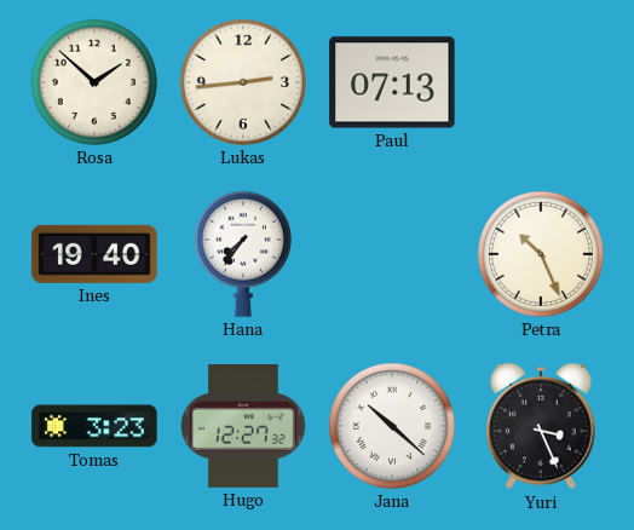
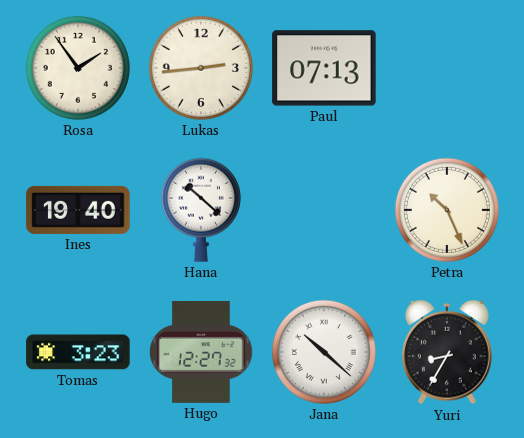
Rosa: 1:52 -> 1:54
Hana: 7:36 -> 10:22
Yuri: 3:26 -> 8:35
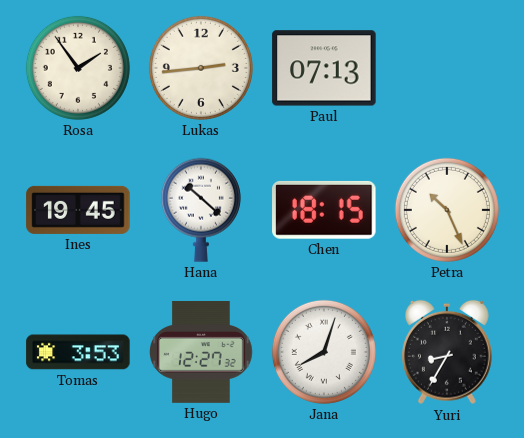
Ines: 19:40 -> 19:45
Chen: none -> 18:15
Tomas: 3:23 -> 3:53
Jana: 10:22 -> 8:03
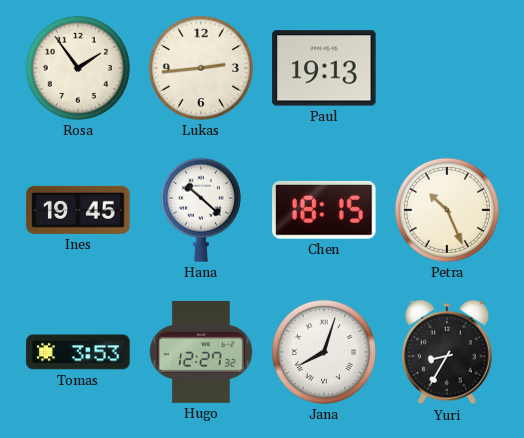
Paul: 07:13 -> 19:13
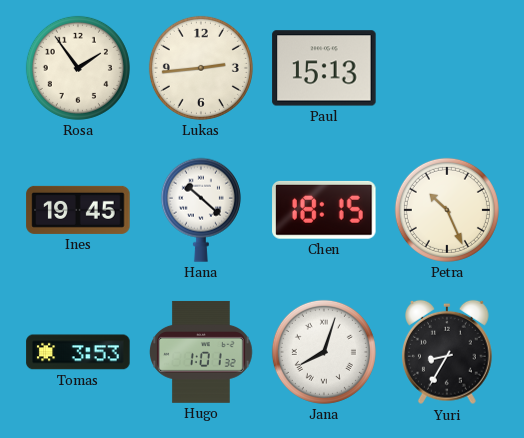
Paul: 19:13 -> 15:13
Hugo: 12:27 -> 1:01
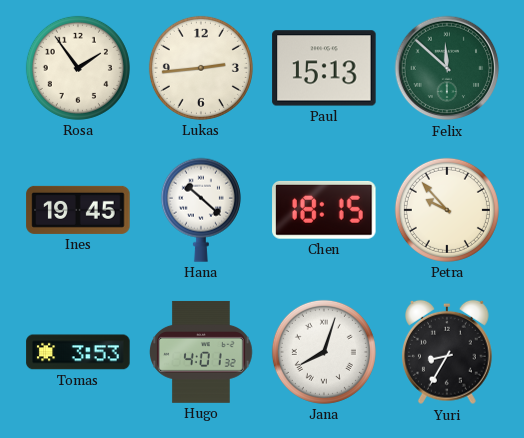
Felix: none -> 11:52
Petra: 10:26 -> 9:53
Hugo: 1:01 -> 4:01
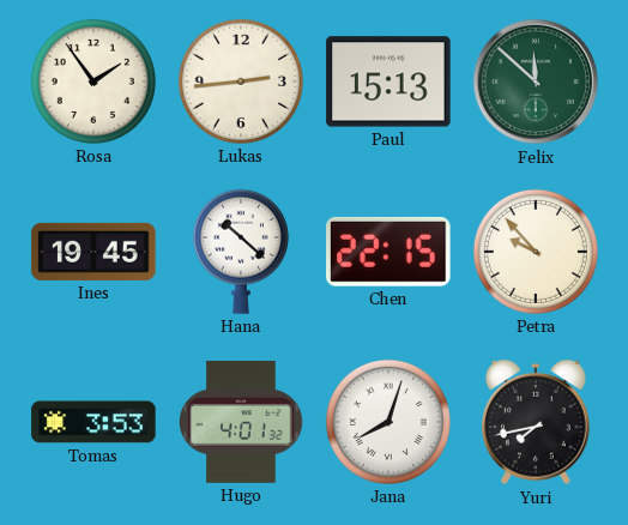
Chen: 18:15 -> 22:15
Yuri: 8:35 -> 7:43
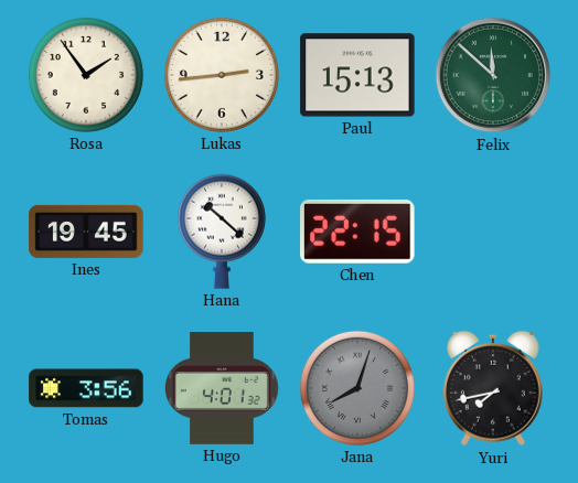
Petra: 9:53 -> none
Tomas: 3:53 -> 3:56
Jana dial: white -> grey
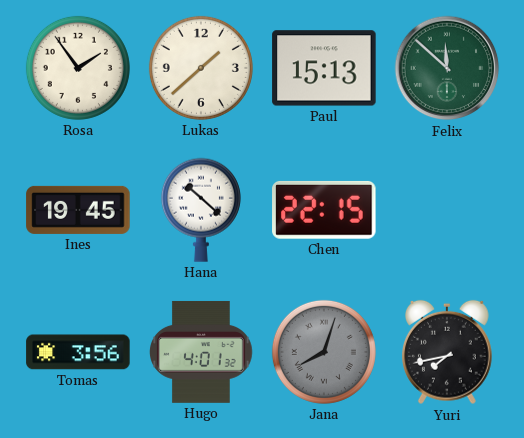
Lukas: 2:44 -> 1:38
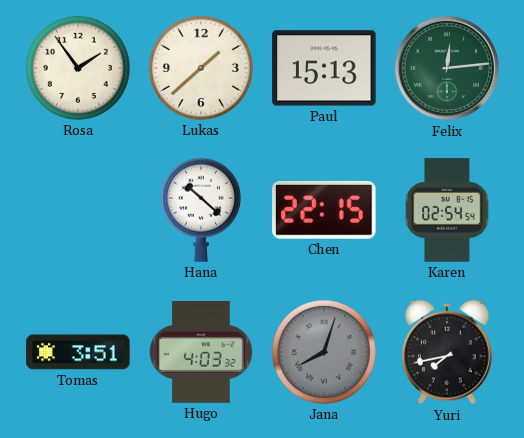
Felix: 11:52 -> 12:14
Ines: 19:45 -> none
Karen: none -> 02:54
Tomas: 3:56 -> 3:51
Hugo: 4:01 -> 4:03
